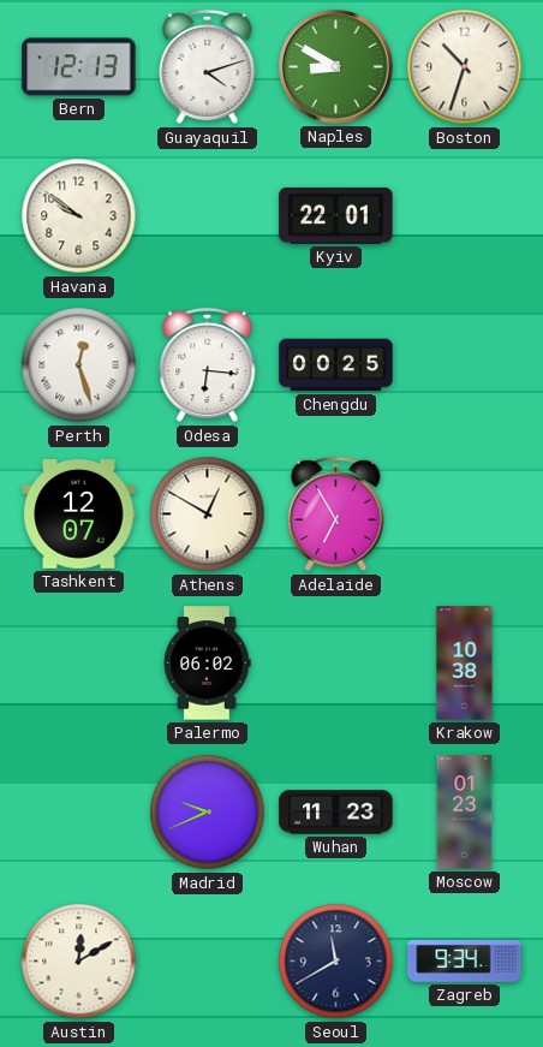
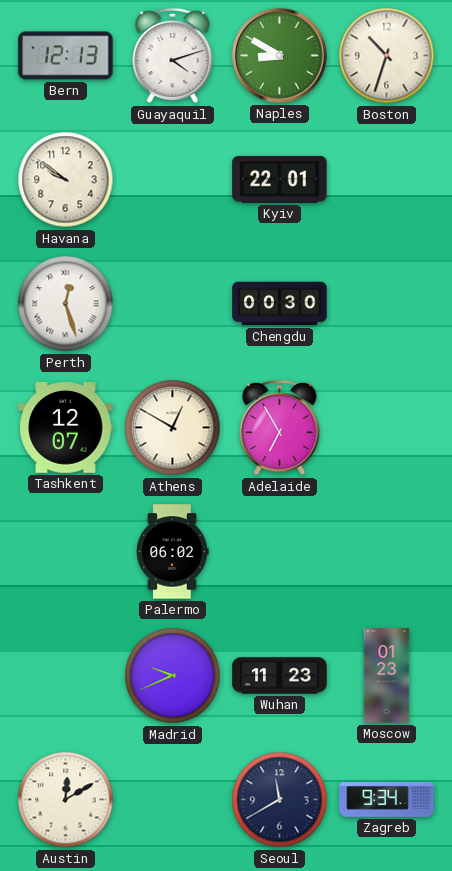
Odesa: 6:16 -> none
Chengdu: 00:25 -> 00:30
Krakow: 10:38 -> none
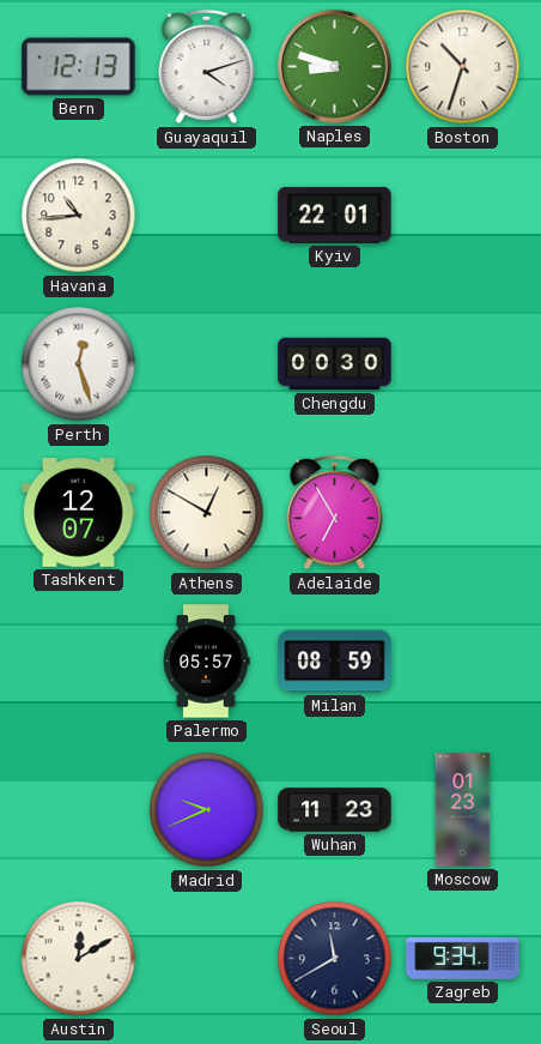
Naples: 8:50 -> 8:48
Havana: 9:51 -> 10:44
Palermo: 06:02 -> 05:57
Milan: none -> 08:59
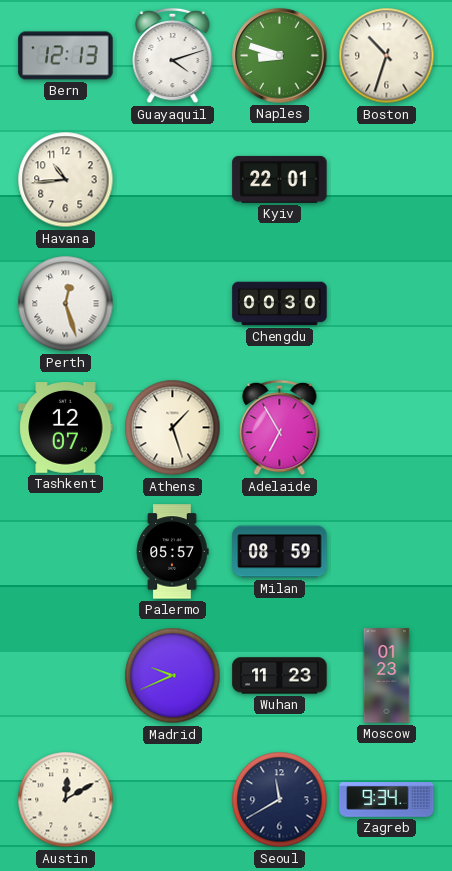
Athens: 12:50 -> 1:27
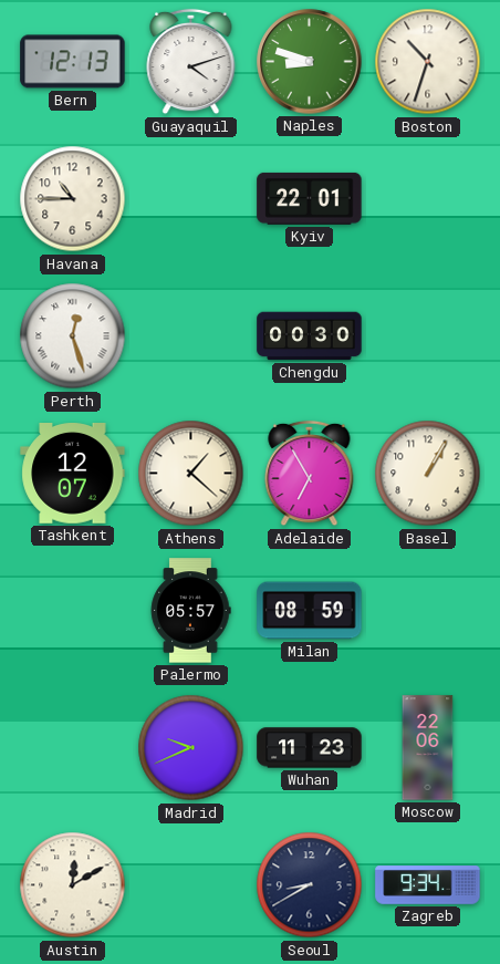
Havana: 10:44 -> 10:45
Athens: 1:27 -> 1:22
Basel: none -> 1:05
Moscow: 01:23 -> 22:06
Seoul: 11:40 -> 8:40
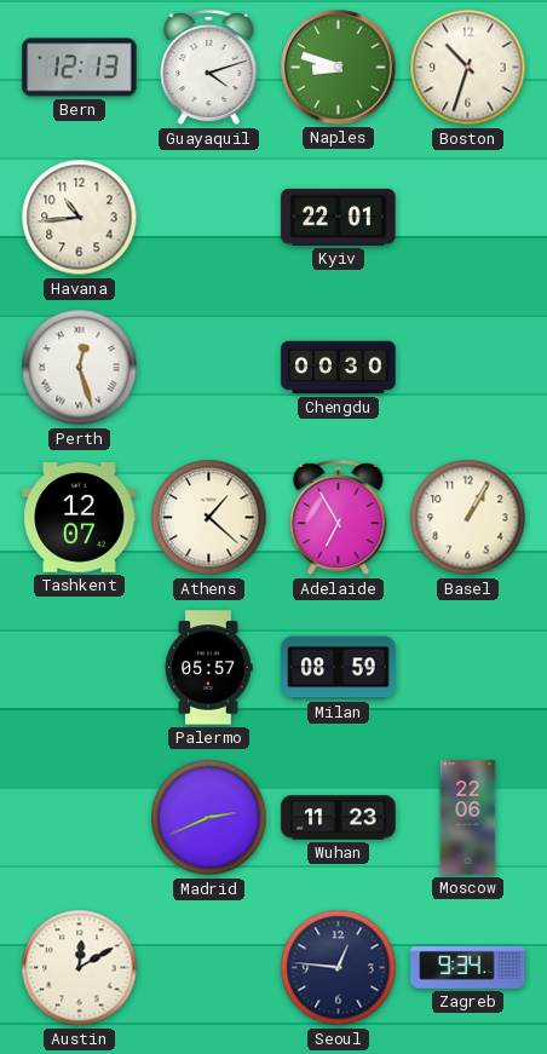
Havana: 10:45 -> 10:44
Madrid: 9:41 -> 2:41
Seoul: 8:40 -> 12:46
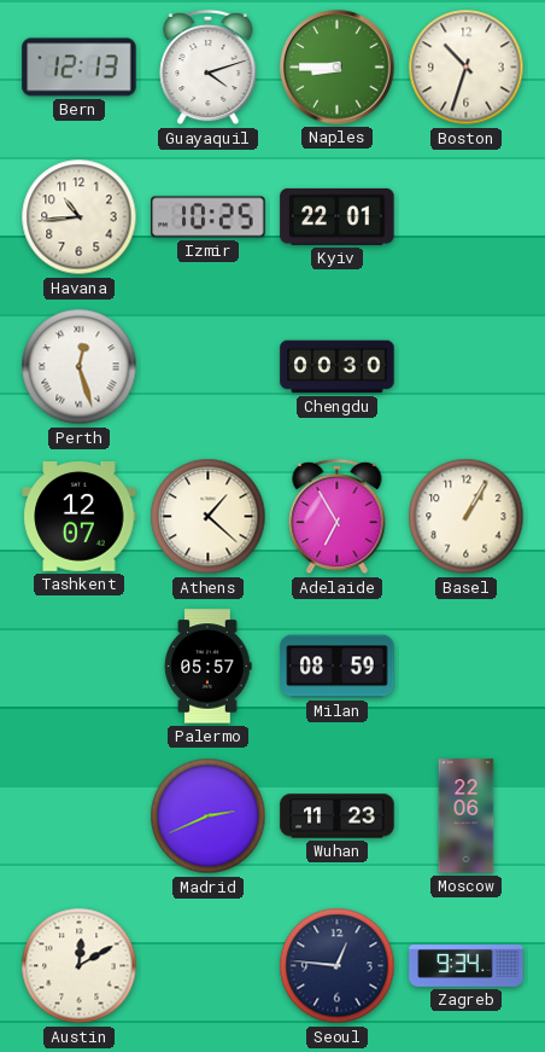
Naples: 8:48 -> 8:45
Izmir: none -> 10:25
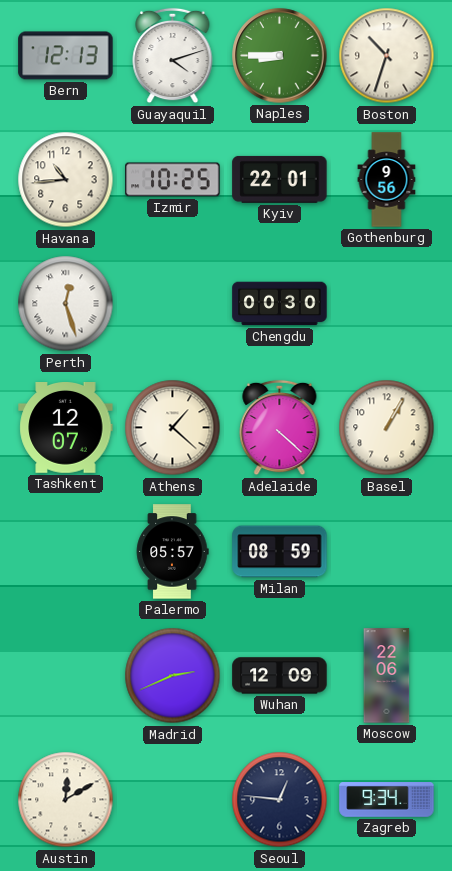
Gothenburg: none -> 9:56
Adelaide: 6:55 -> 4:22
Wuhan: 11:23 -> 12:09
